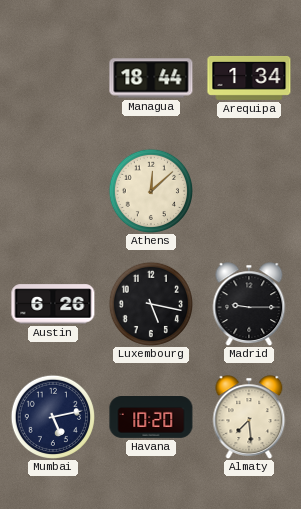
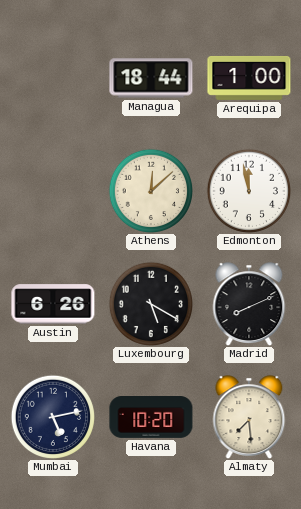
Arequipa: 1:34 -> 1:00
Edmonton: none -> 11:58
Luxembourg: 5:17 -> 5:20
Madrid: 9:15 -> 8:11
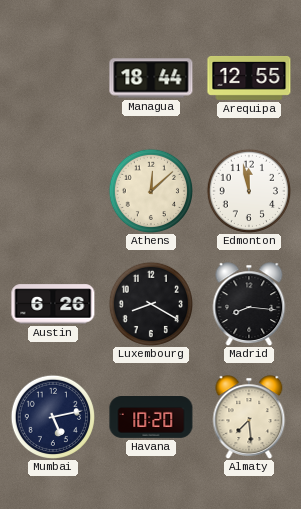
Arequipa: 1:00 -> 12:55
Luxembourg: 5:20 -> 8:20
Madrid: 8:11 -> 8:16
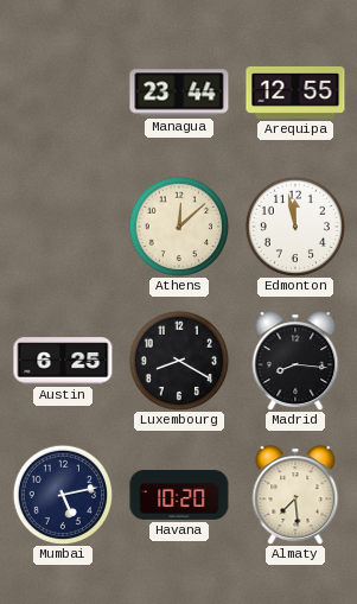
Managua: 18:44 -> 23:44
Austin: 6:26 -> 6:25
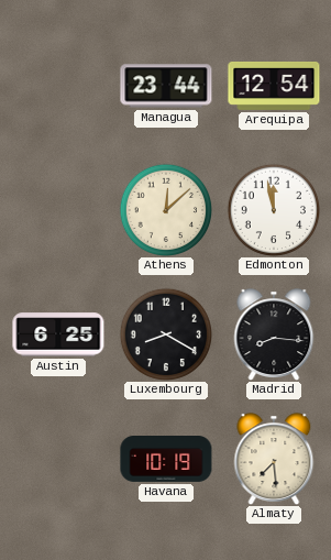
Arequipa: 12:55 -> 12:54
Mumbai: 5:13 -> none
Havana: 10:20 -> 10:19
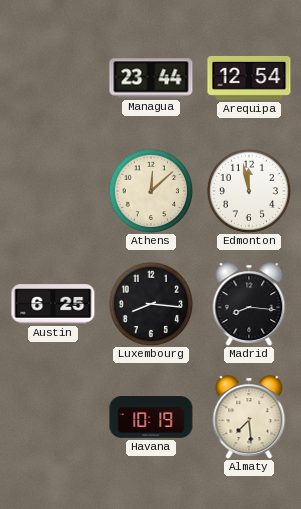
Luxembourg: 8:20 -> 8:16
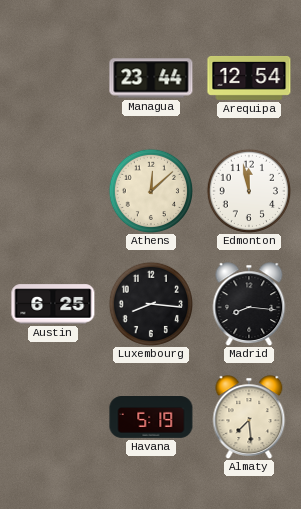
Havana: 10:19 -> 5:19
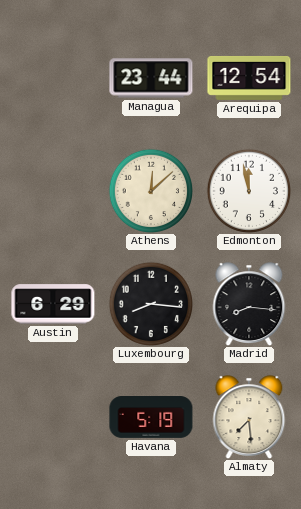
Austin: 6:25 -> 6:29
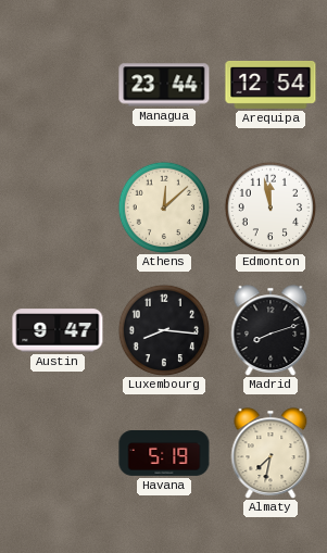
Austin: 6:29 -> 9:47
Madrid: 8:16 -> 8:12
Almaty: 7:29 -> 7:32
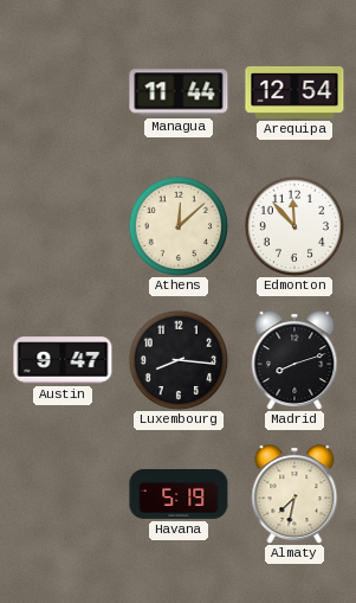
Managua: 23:44 -> 11:44
Edmonton: 11:58 -> 11:53
